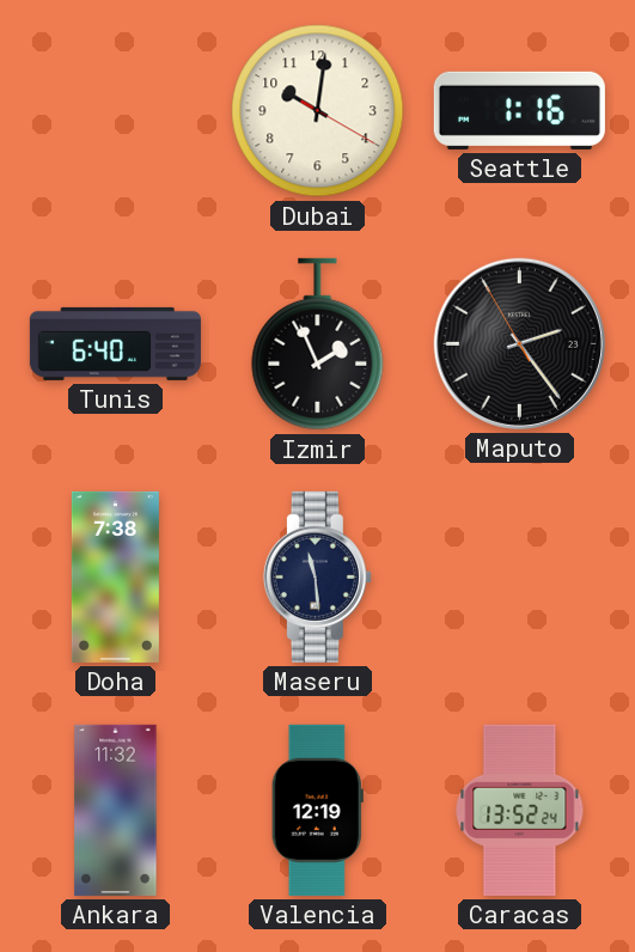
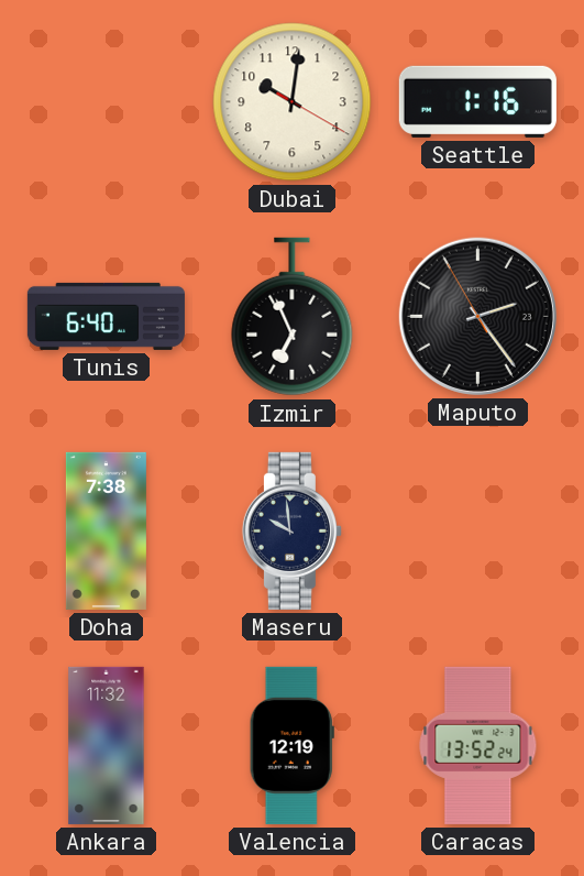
Izmir: 1:56 -> 6:56
Maseru: 11:29 -> 9:59
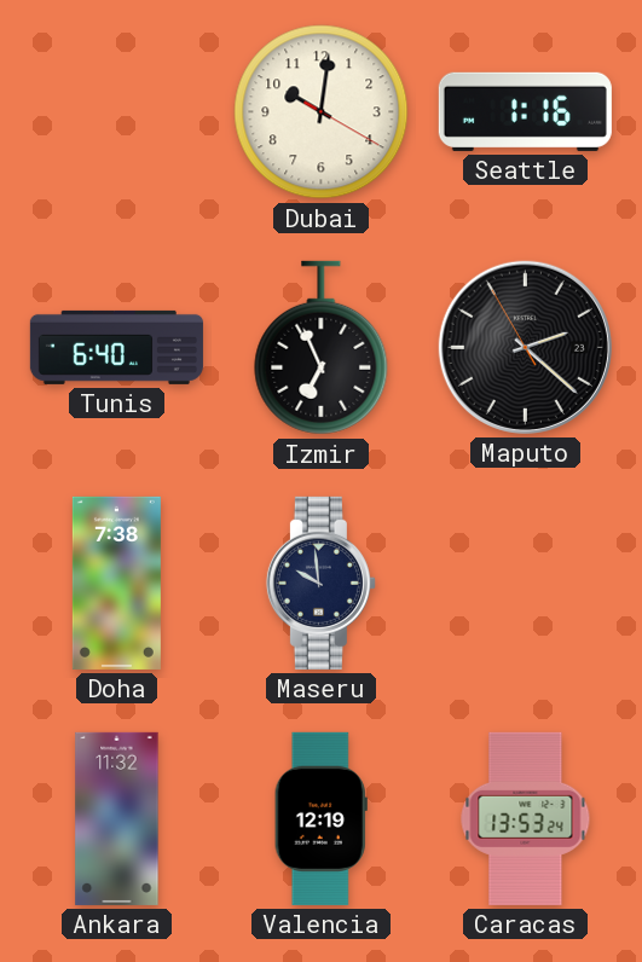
Maputo: 2:23 -> 2:21
Caracas: 13:52 -> 13:53
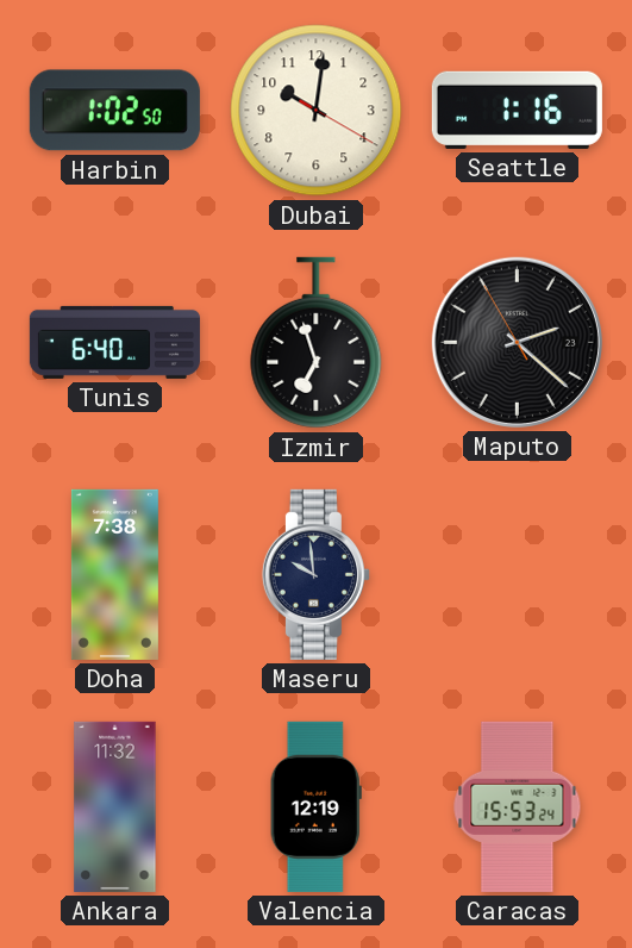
Harbin: none -> 1:02
Izmir: 6:56 -> 6:57
Caracas: 13:53 -> 15:53
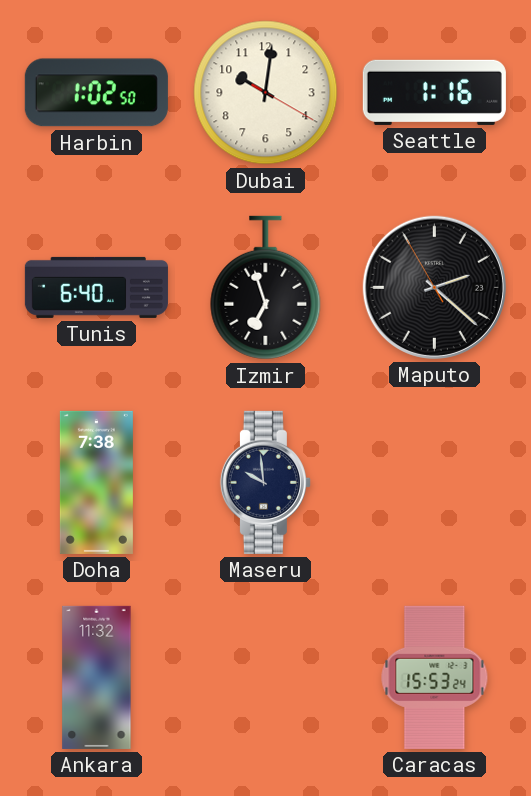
Valencia: 12:19 -> none
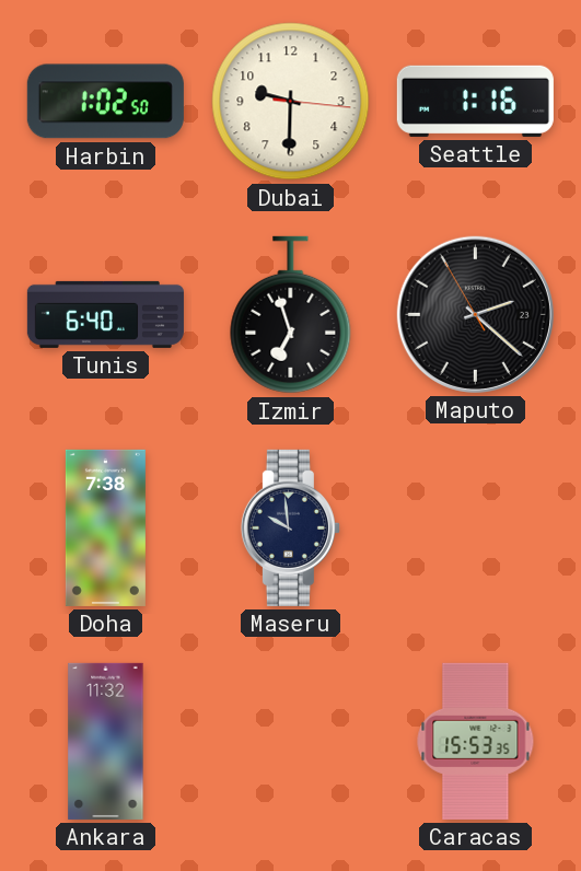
Dubai: 10:01 -> 9:30
Caracas: 15:53:24 -> 15:53:35
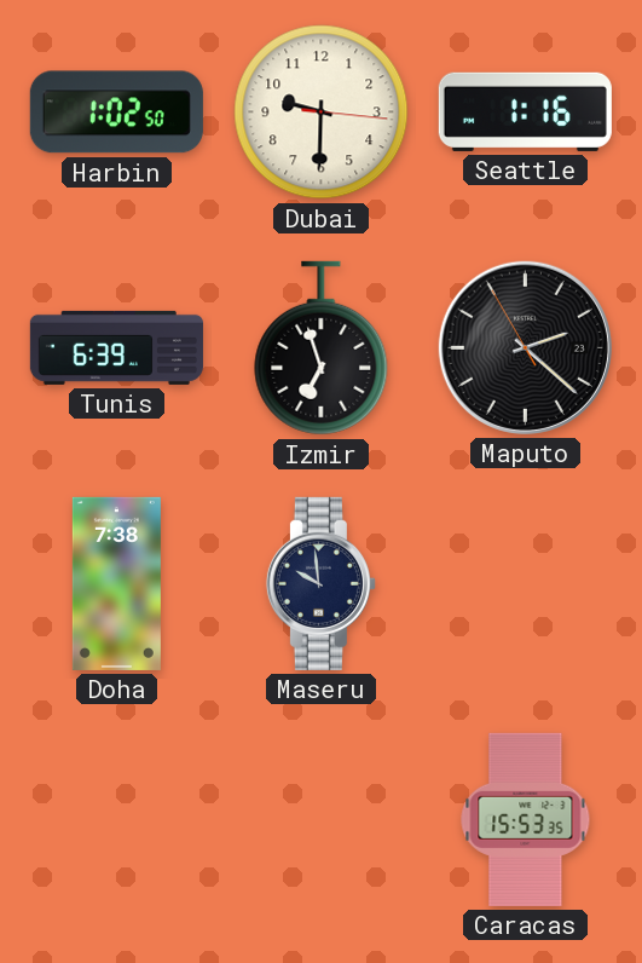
Tunis: 6:40 -> 6:39
Ankara: 11:32 -> none
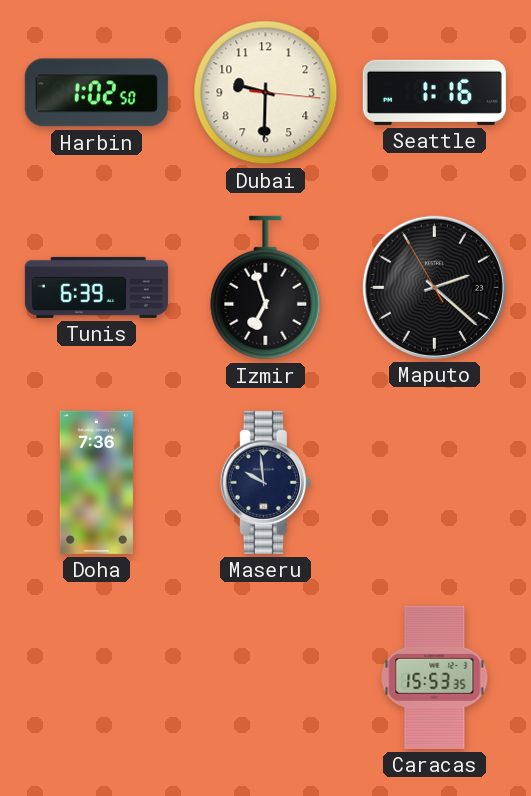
Doha: 7:38 -> 7:36
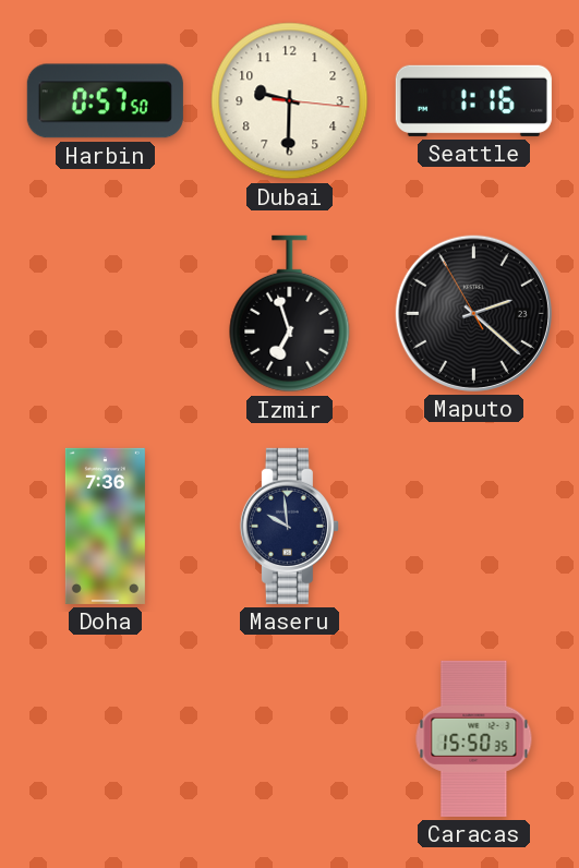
Harbin: 1:02 -> 0:57
Tunis: 6:39 -> none
Caracas: 15:53 -> 15:50
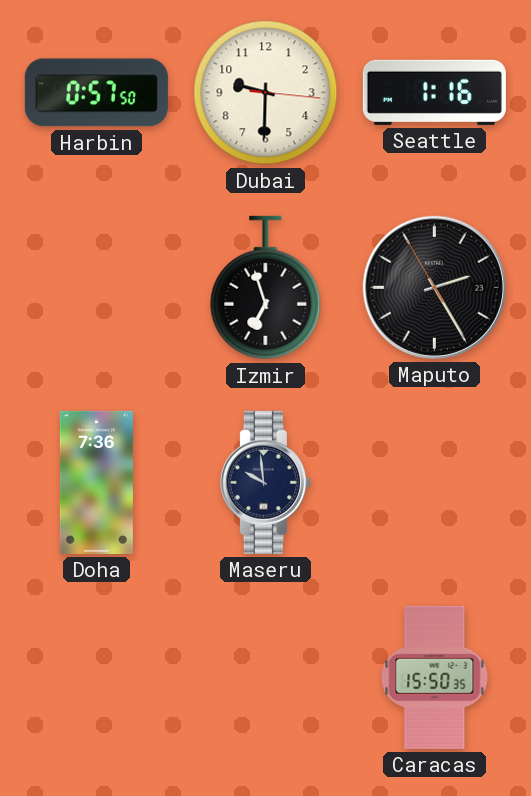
Maputo: 2:21 -> 2:24
